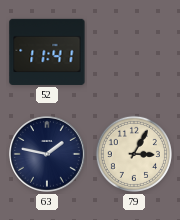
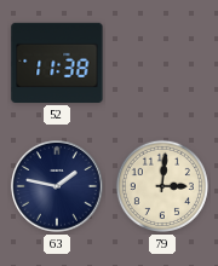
52: 11:41 -> 11:38
79: 3:05 -> 3:01
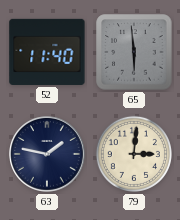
52: 11:38 -> 11:40
65: none -> 5:59
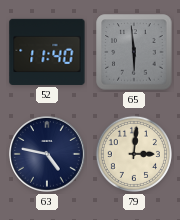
63: 1:47 -> 4:47
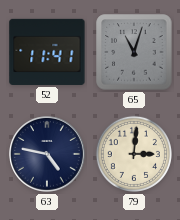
52: 11:40 -> 11:41
65: 5:59 -> 11:03
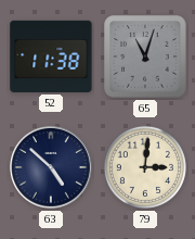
52: 11:41 -> 11:38
63: 4:47 -> 4:52
